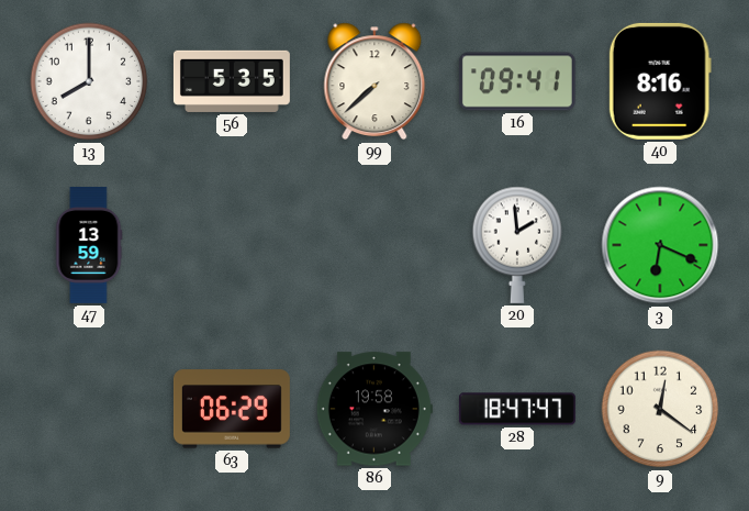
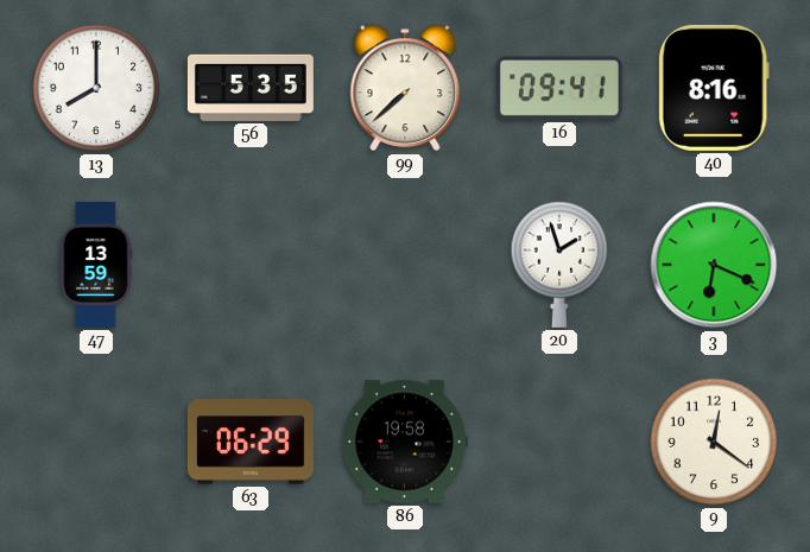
20: 1:59 -> 1:57
28: 18:47 -> none
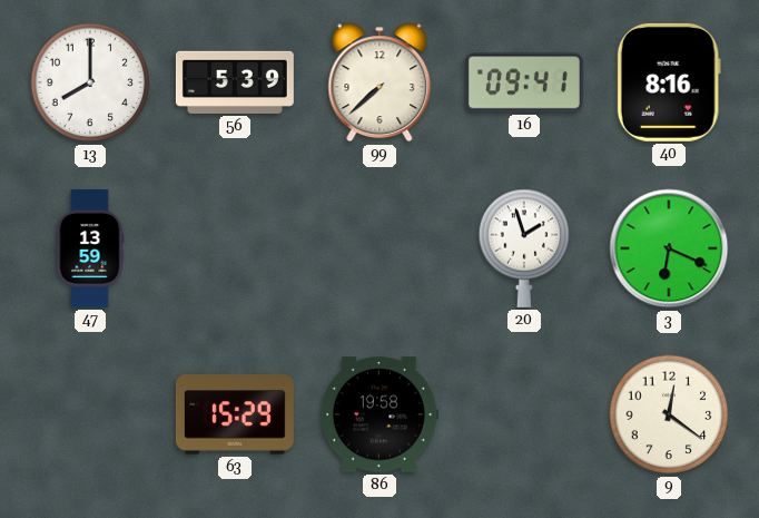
56: 5:35 -> 5:39
63: 06:29 -> 15:29
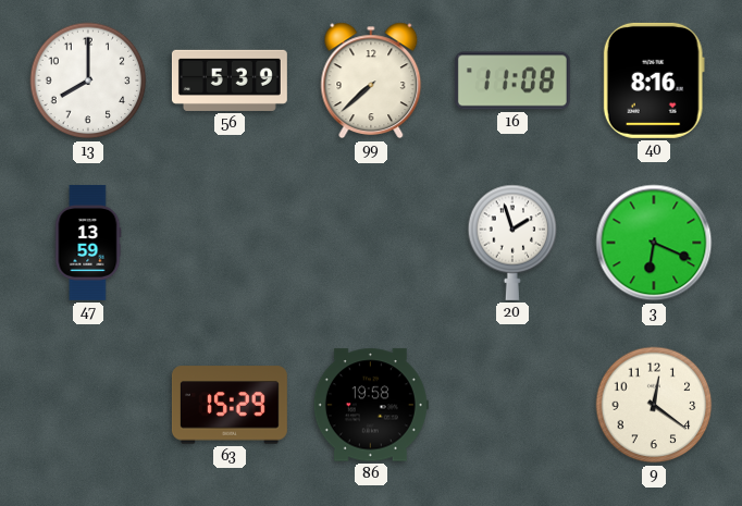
16: 09:41 -> 11:08
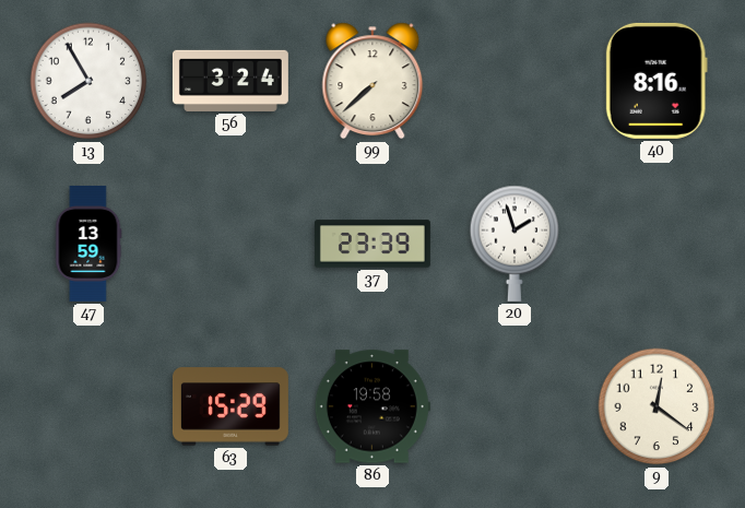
13: 8:00 -> 7:55
56: 5:39 -> 3:24
16: 11:08 -> none
37: none -> 23:39
3: 6:19 -> none
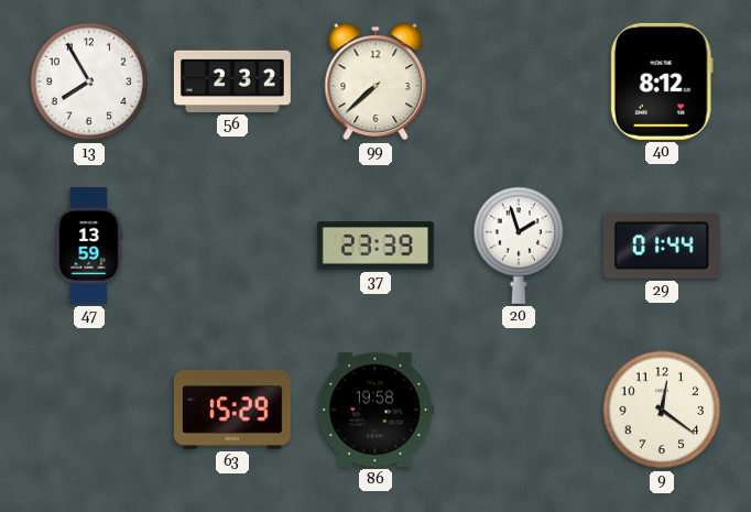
56: 3:24 -> 2:32
40: 8:16 -> 8:12
29: none -> 01:44
